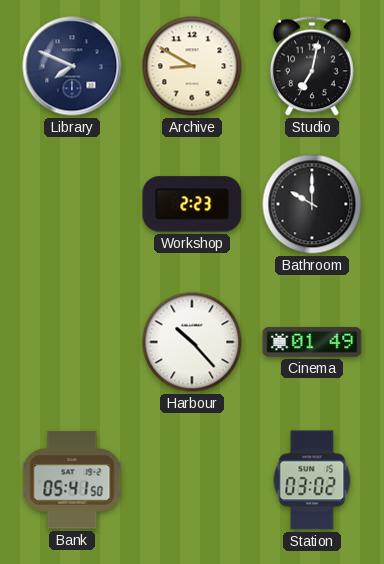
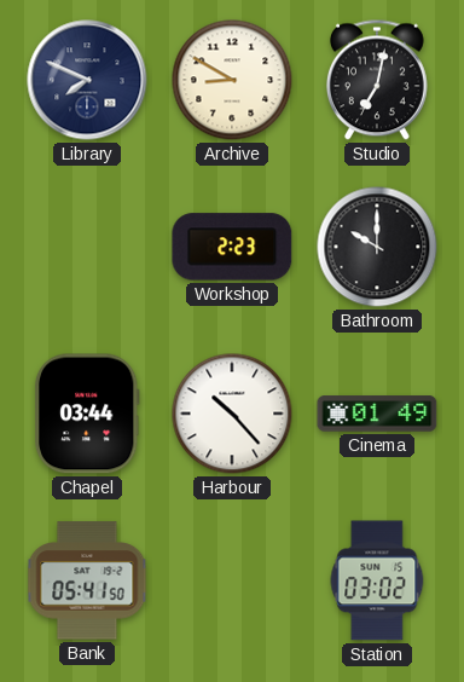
Chapel: none -> 03:44
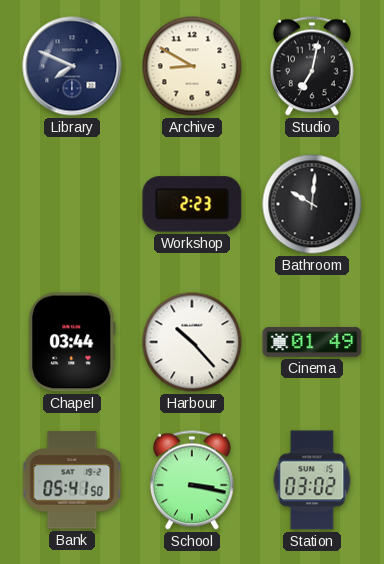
Bathroom: 10:00 -> 10:01
School: none -> 3:17
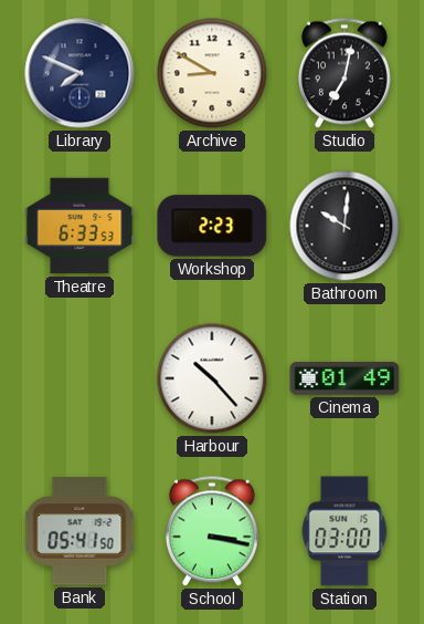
Theatre: none -> 6:33
Chapel: 03:44 -> none
Station: 03:02 -> 03:00
